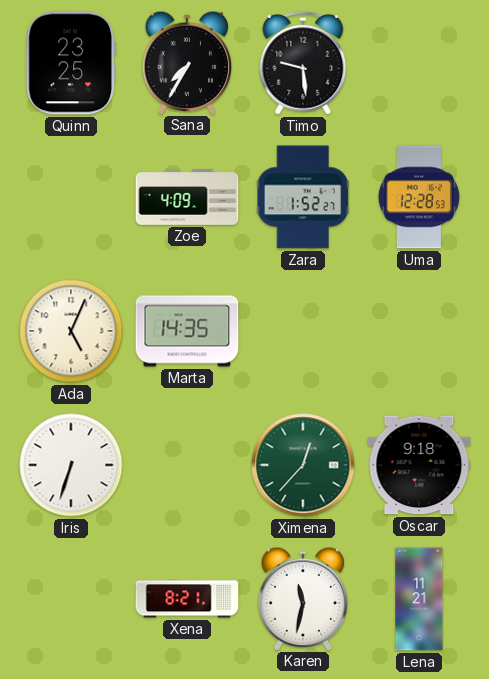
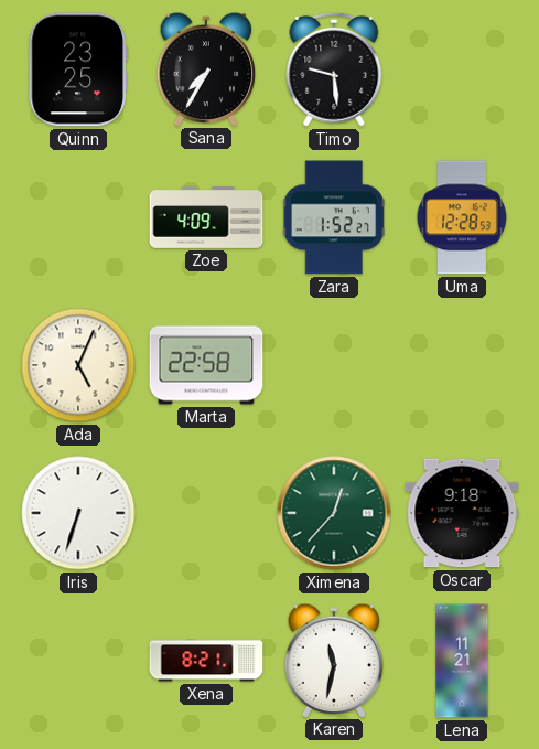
Marta: 14:35 -> 22:58
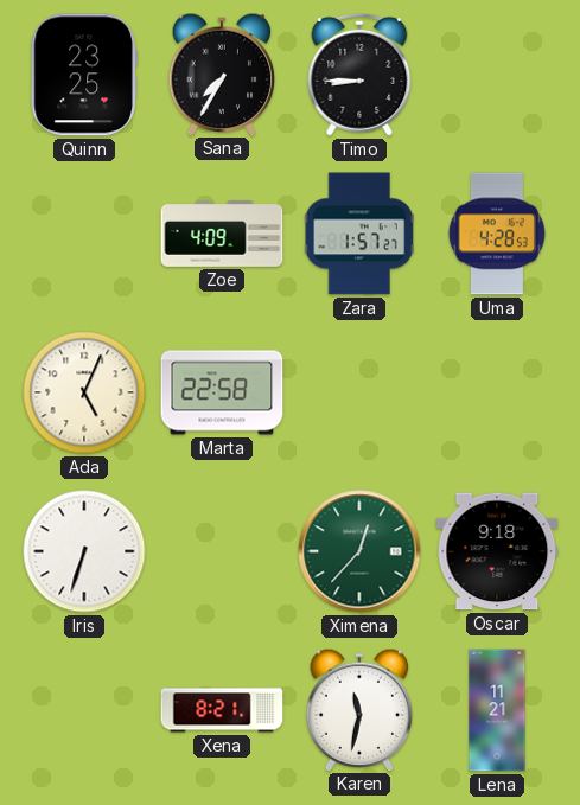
Timo: 9:29 -> 8:45
Zara: 1:52 -> 1:57
Uma: 12:28 -> 4:28
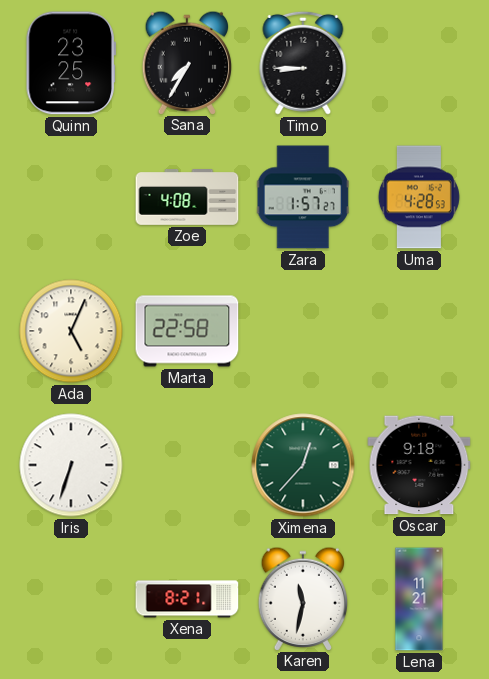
Zoe: 4:09 -> 4:08
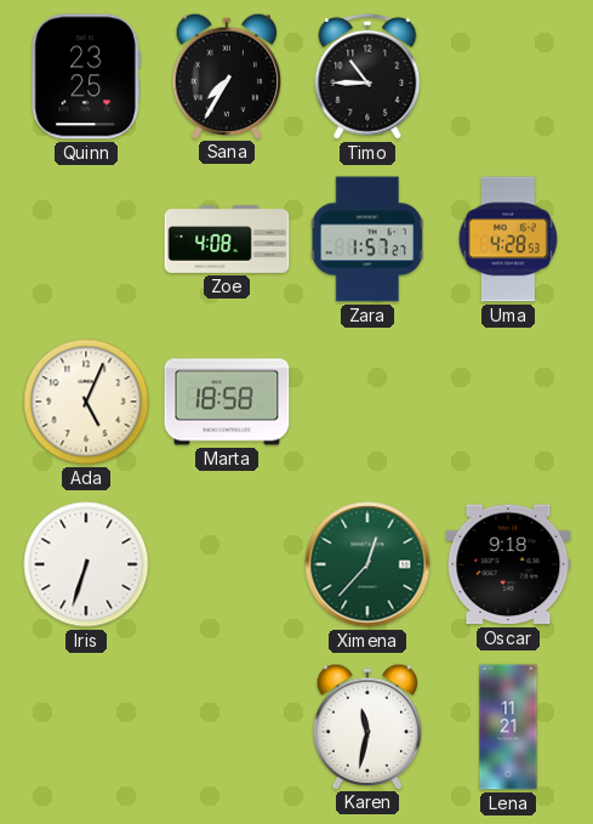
Timo: 8:45 -> 10:45
Marta: 22:58 -> 18:58
Xena: 8:21 -> none
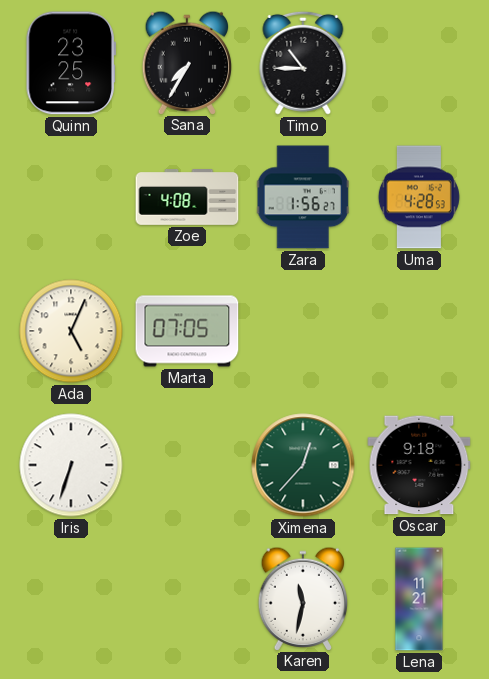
Zara: 1:57 -> 1:56
Marta: 18:58 -> 07:05
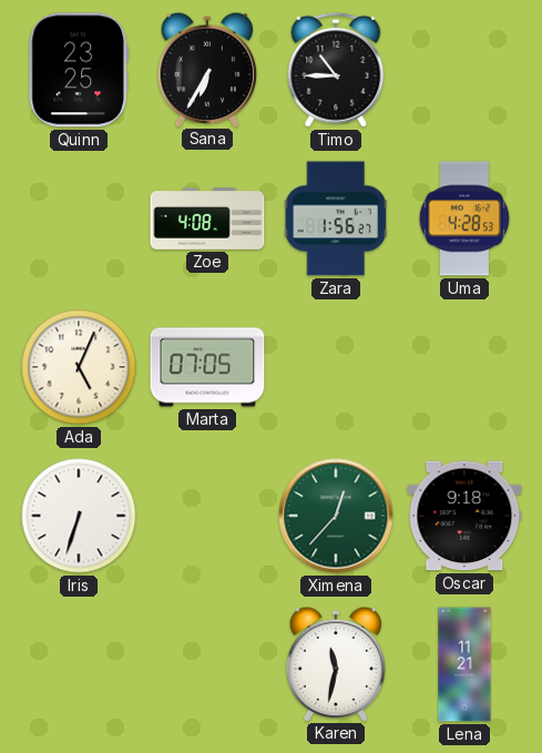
Sana: 7:35 -> 6:35
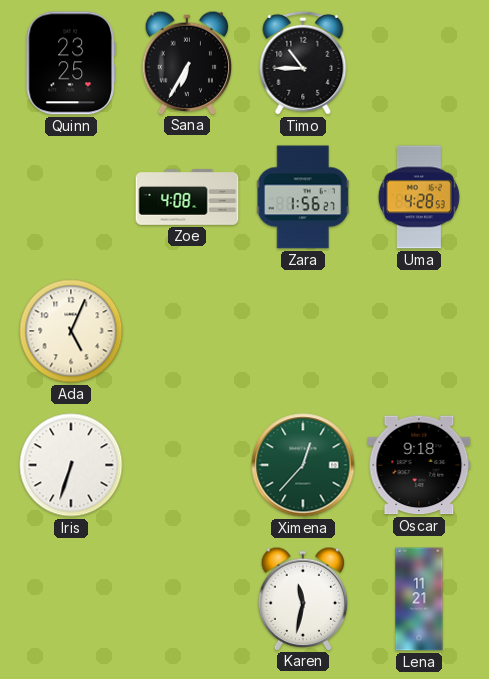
Marta: 07:05 -> none
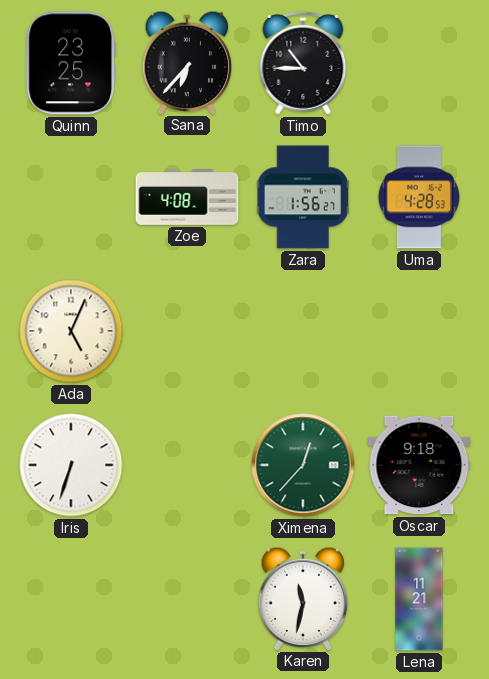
Sana: 6:35 -> 6:37
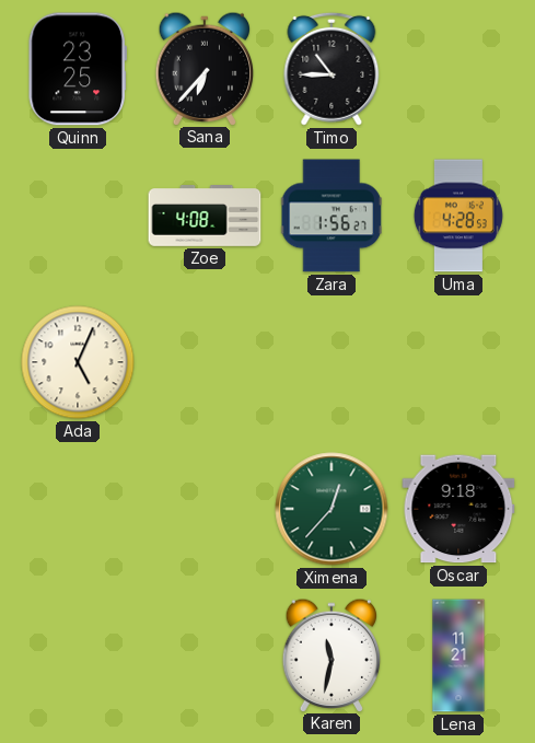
Iris: 6:33 -> none
